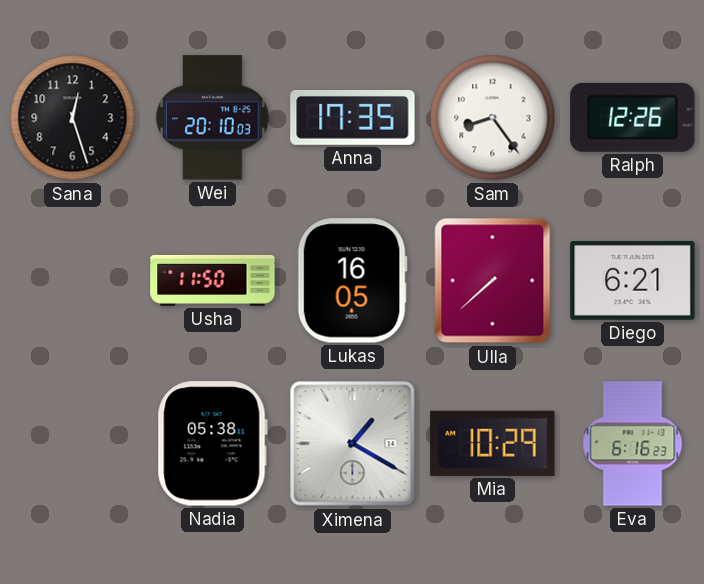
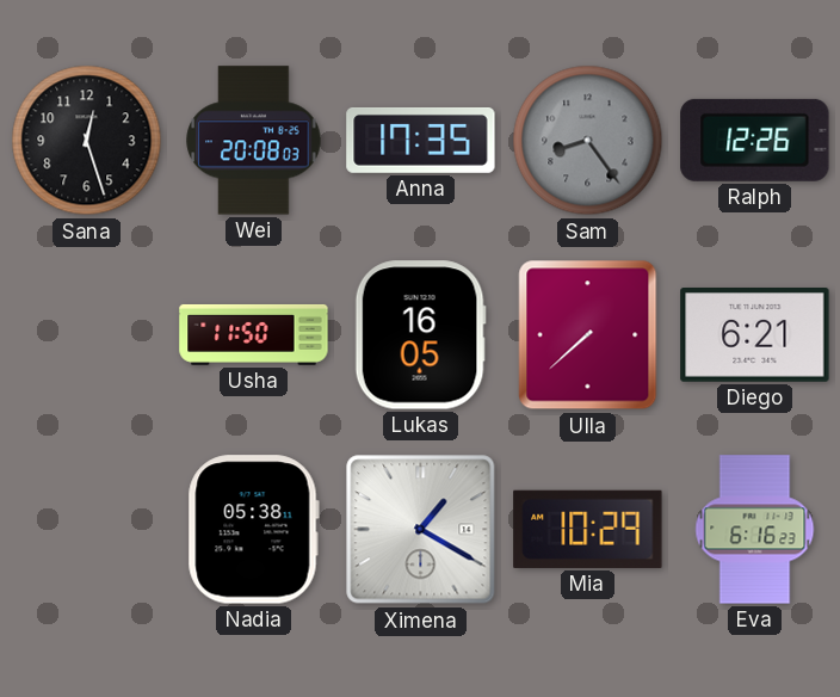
Wei: 20:10 -> 20:08
Sam dial: white -> grey
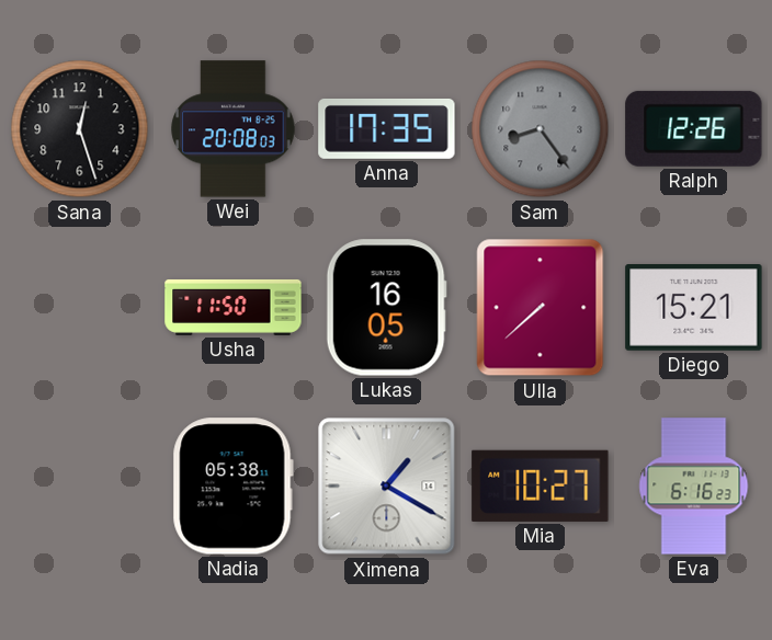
Diego: 6:21 -> 15:21
Mia: 10:29 -> 10:27
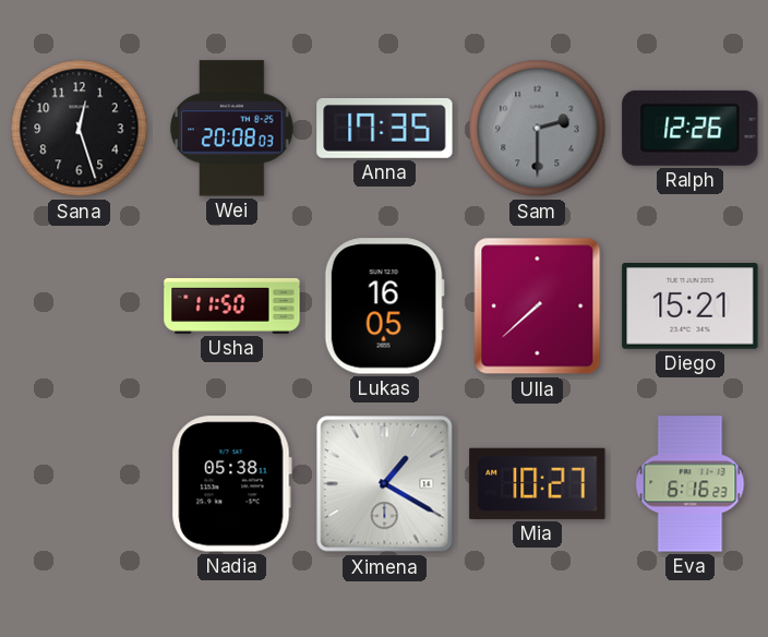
Sam: 8:24 -> 2:30
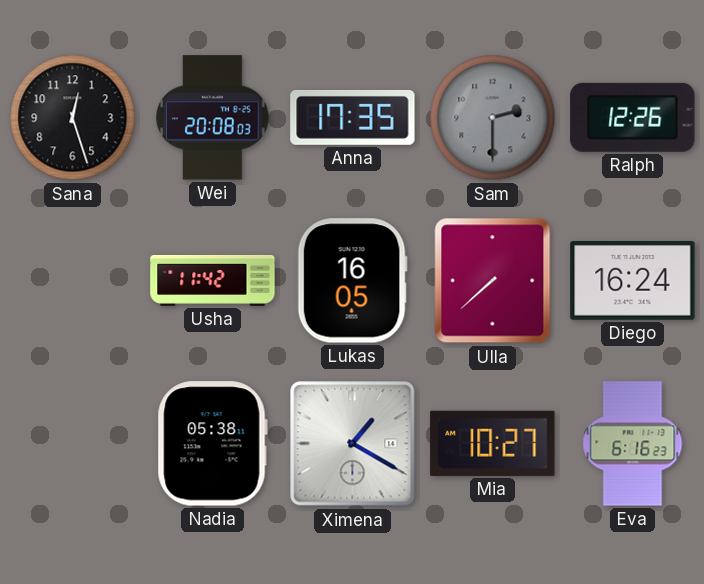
Usha: 11:50 -> 11:42
Diego: 15:21 -> 16:24
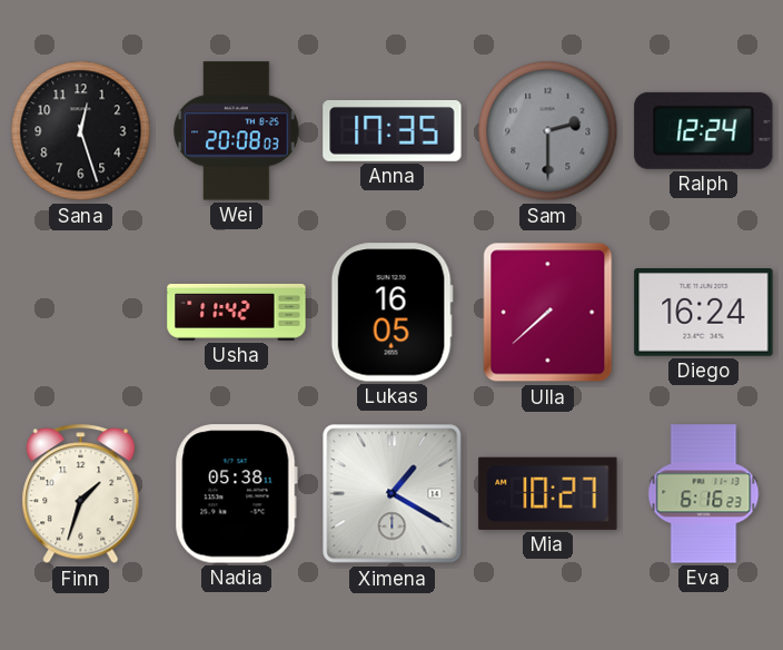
Ralph: 12:26 -> 12:24
Finn: none -> 1:33
